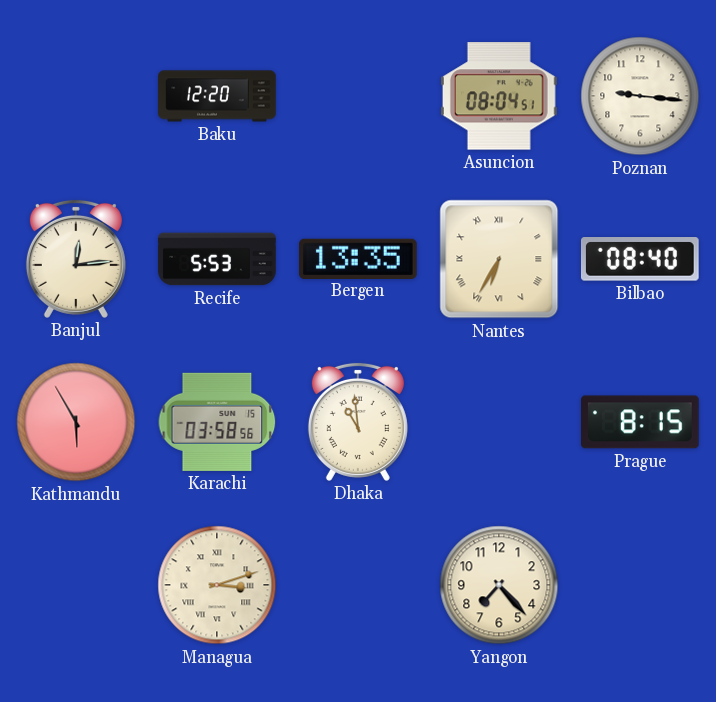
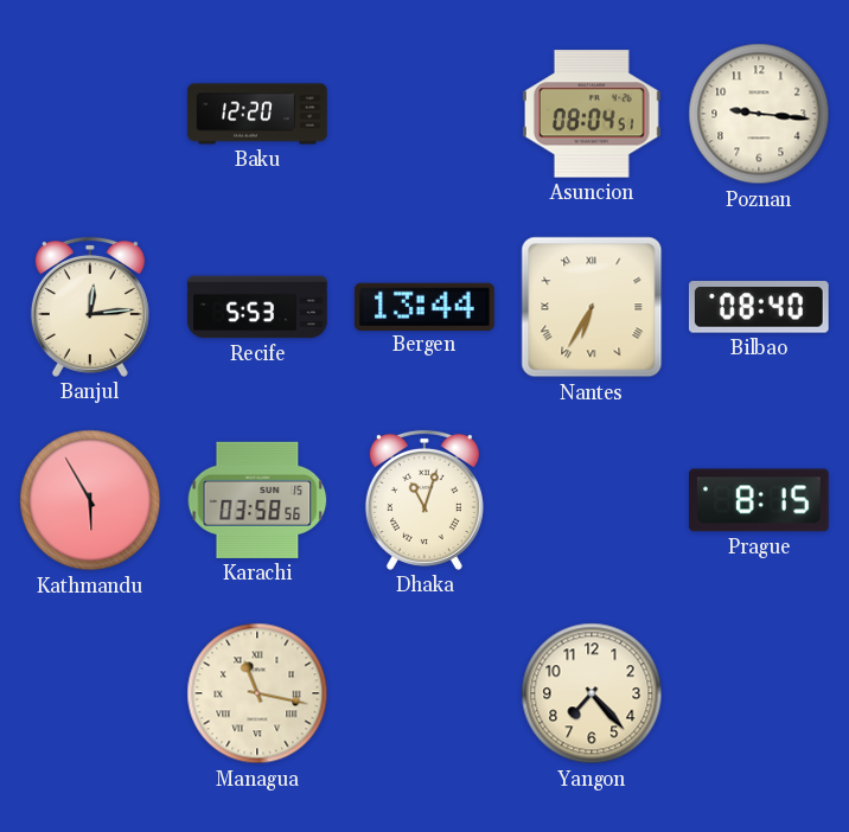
Bergen: 13:35 -> 13:44
Dhaka: 10:59 -> 11:03
Managua: 3:12 -> 11:17
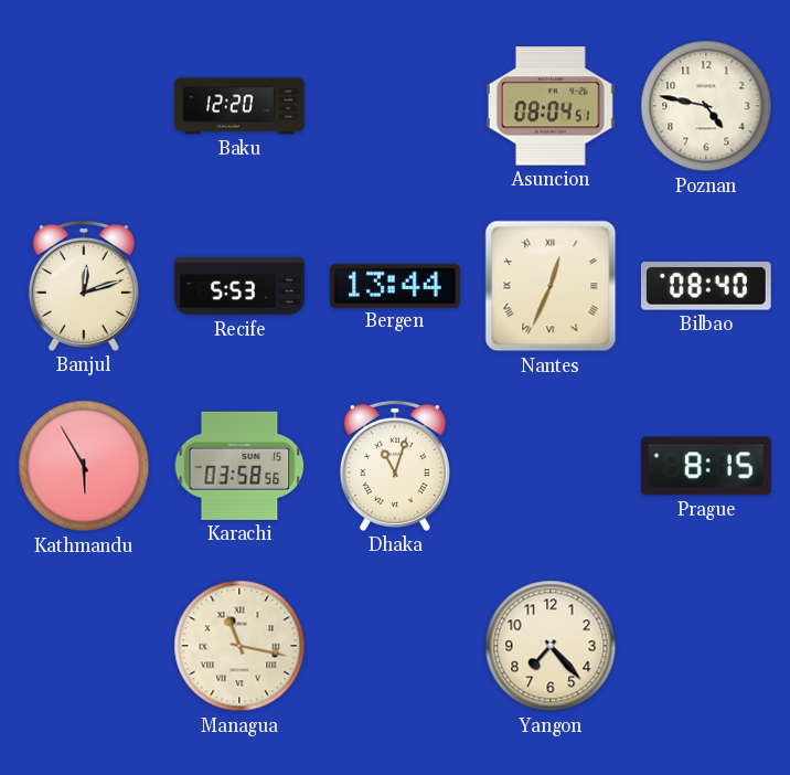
Poznan: 9:16 -> 4:47
Banjul: 12:14 -> 12:12
Nantes: 6:35 -> 12:34
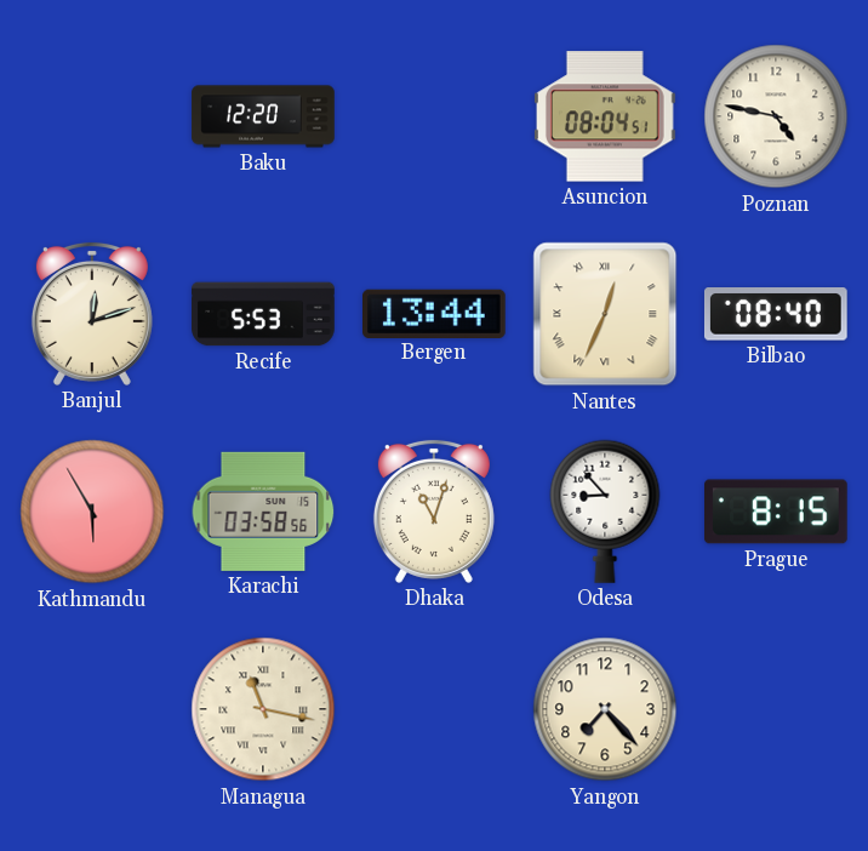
Odesa: none -> 8:53
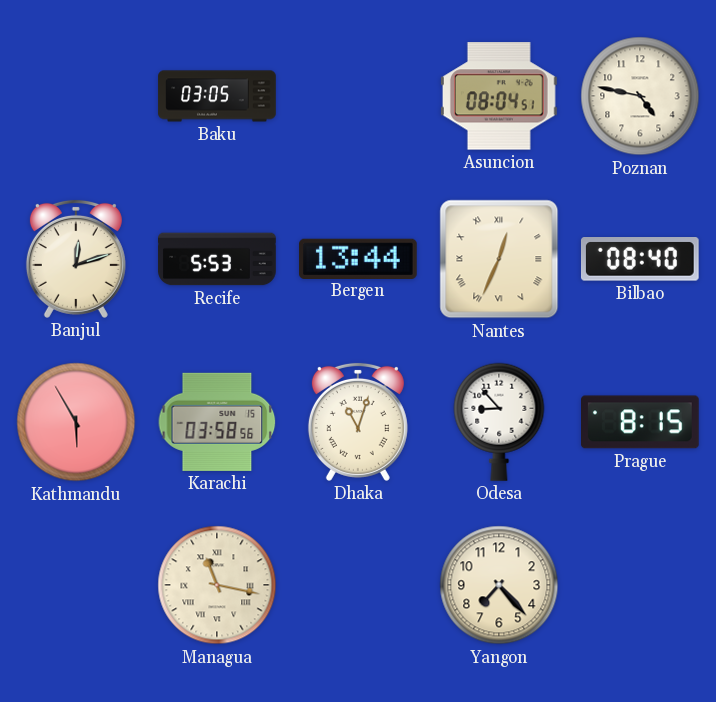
Baku: 12:20 -> 03:05
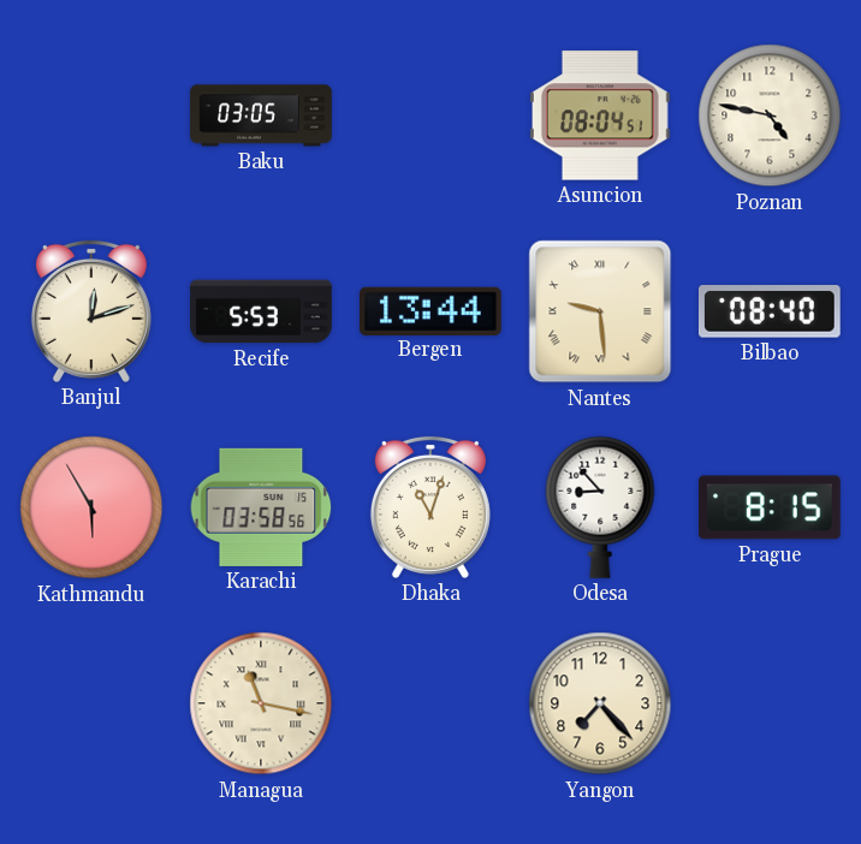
Nantes: 12:34 -> 9:29
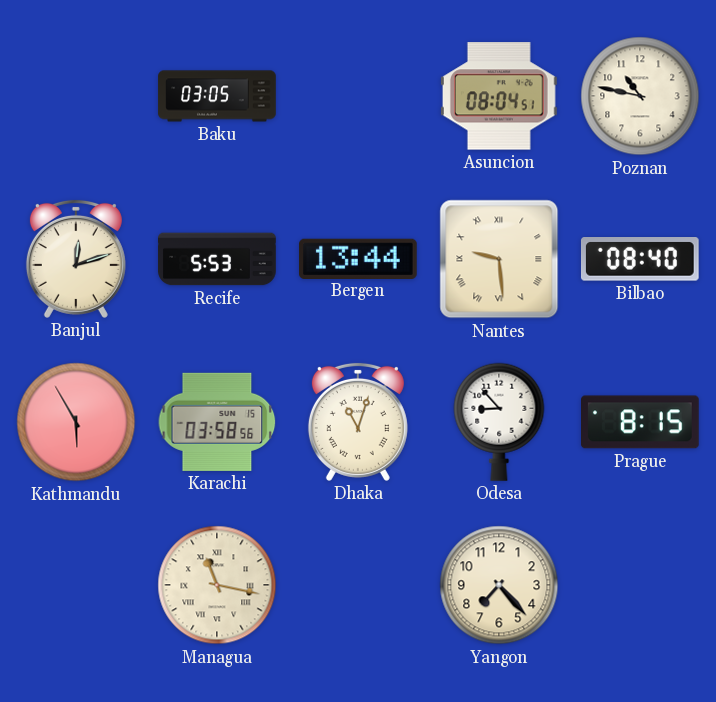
Poznan: 4:47 -> 10:47
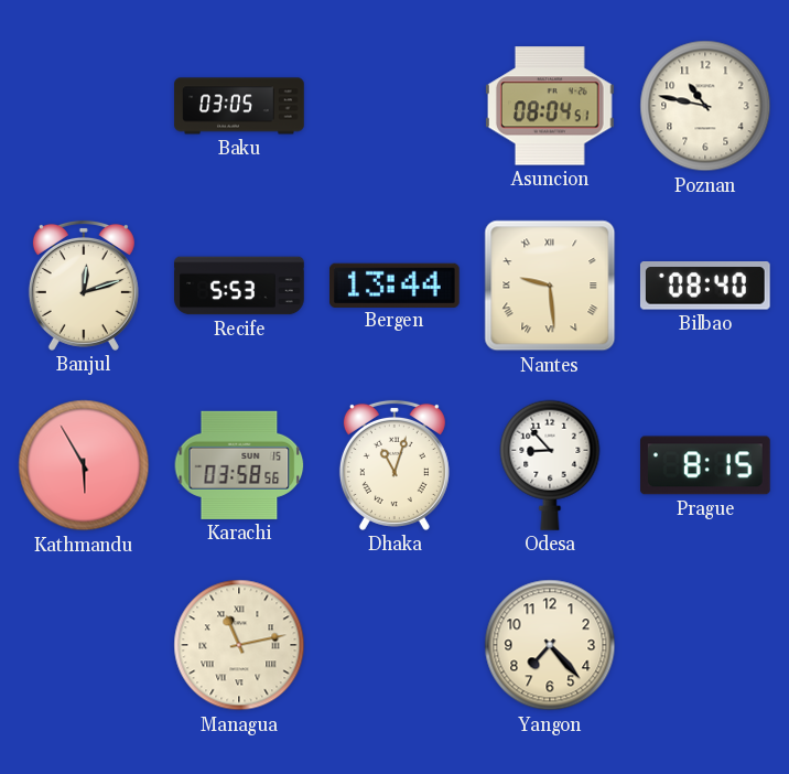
Managua: 11:17 -> 11:13
